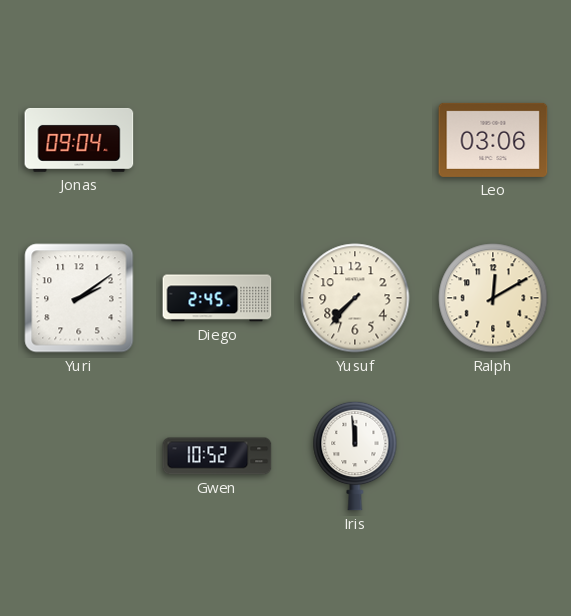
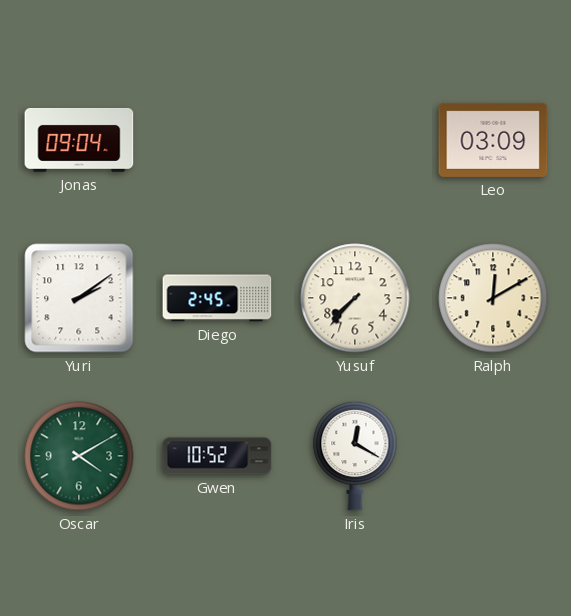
Leo: 03:06 -> 03:09
Oscar: none -> 4:10
Iris: 11:59 -> 12:20
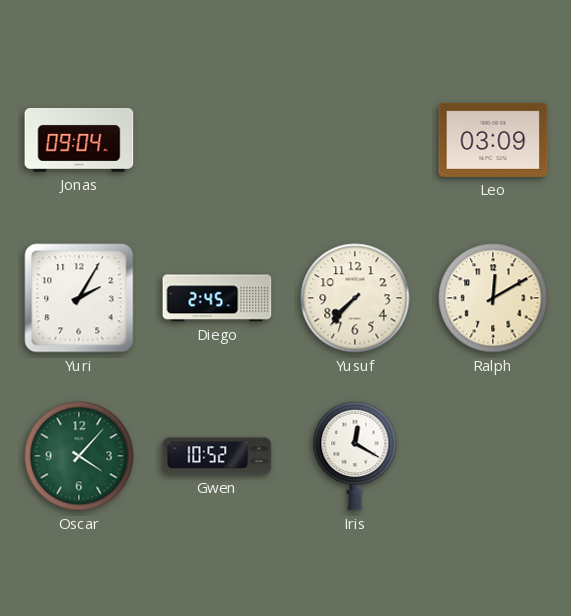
Yuri: 2:09 -> 2:05
Oscar: 4:10 -> 4:07
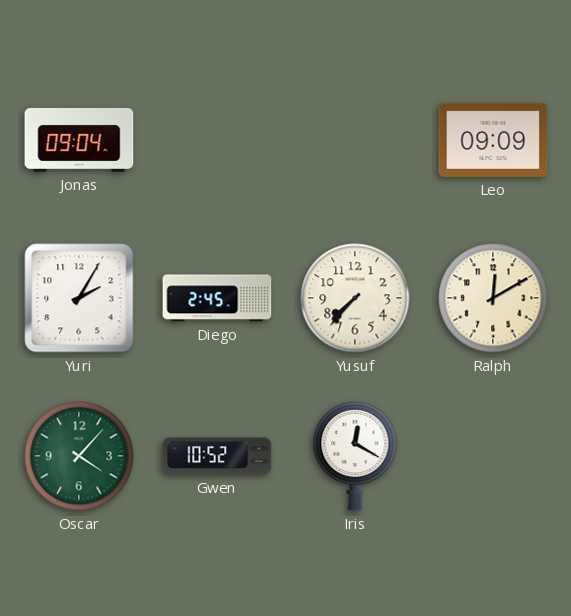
Leo: 03:09 -> 09:09
